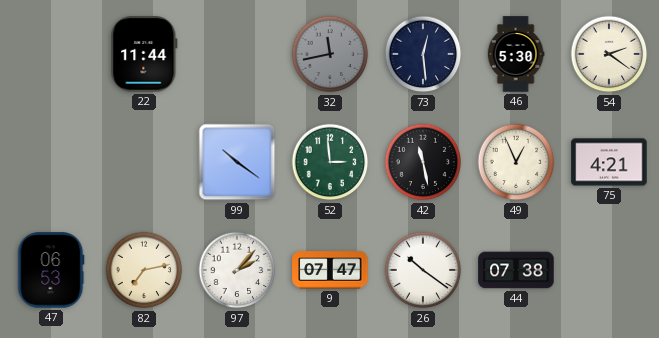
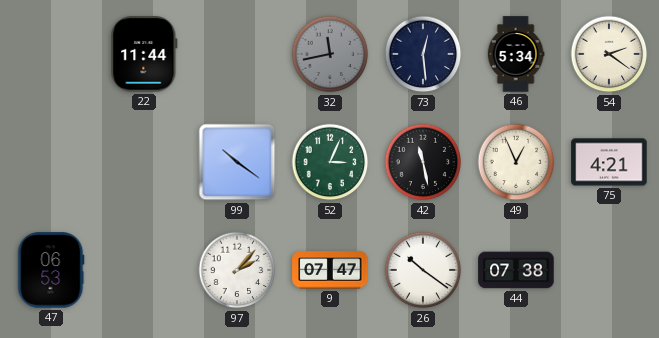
46: 5:30 -> 5:34
52: 2:59 -> 3:04
82: 7:13 -> none
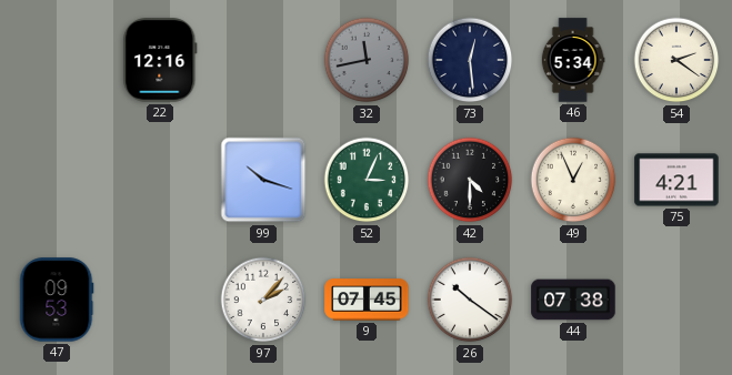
22: 11:44 -> 12:16
99: 10:21 -> 10:18
42: 11:28 -> 4:30
47: 06:53 -> 09:53
9: 07:47 -> 07:45
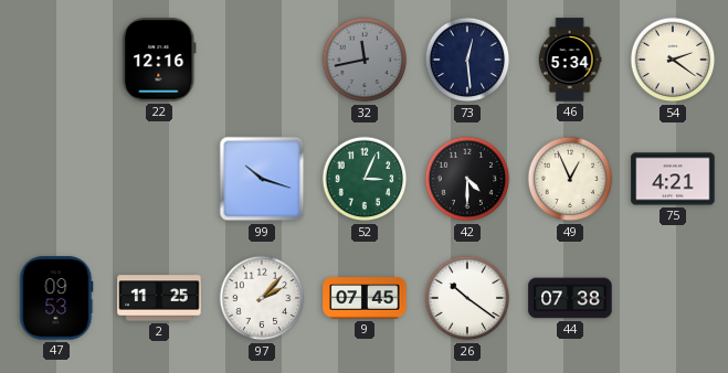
2: none -> 11:25
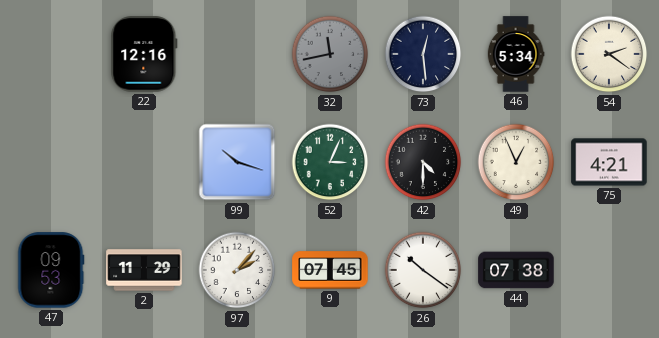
2: 11:25 -> 11:29
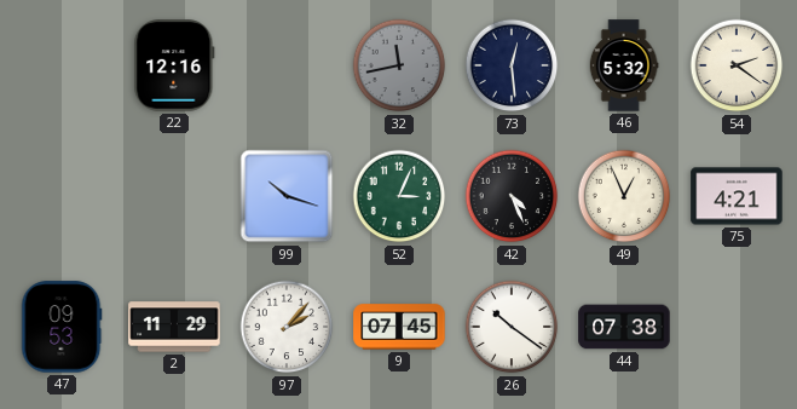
46: 5:34 -> 5:32
42: 4:30 -> 4:26
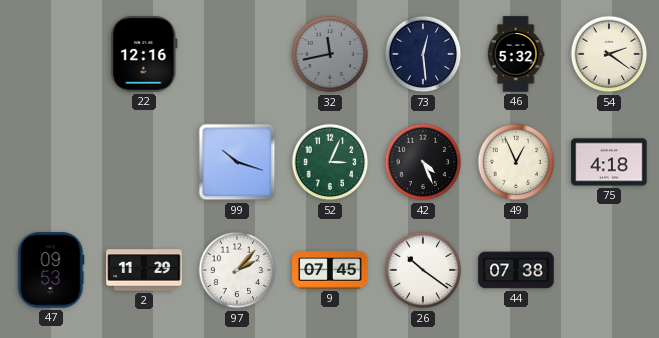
75: 4:21 -> 4:18
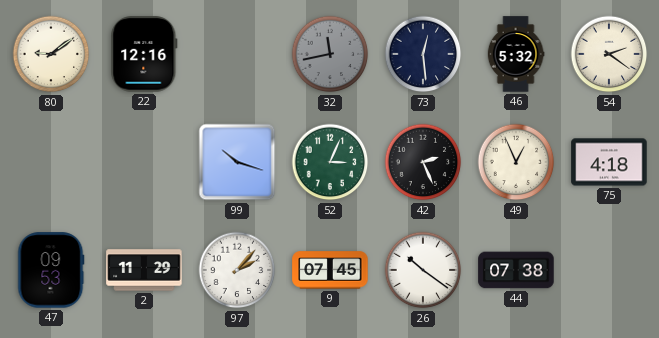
80: none -> 9:09
42: 4:26 -> 2:26
